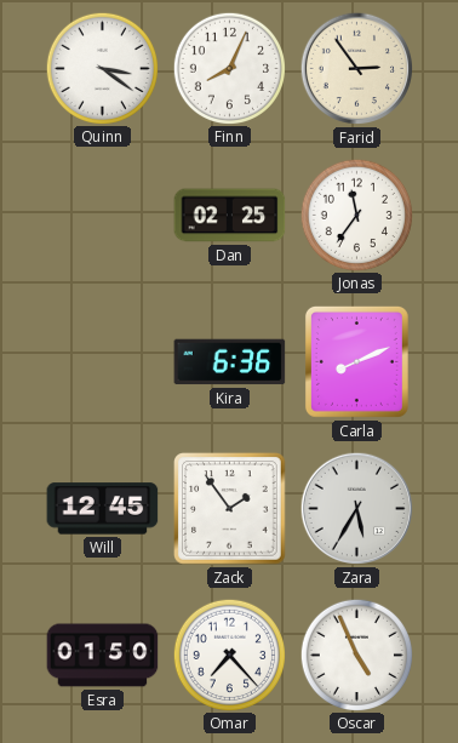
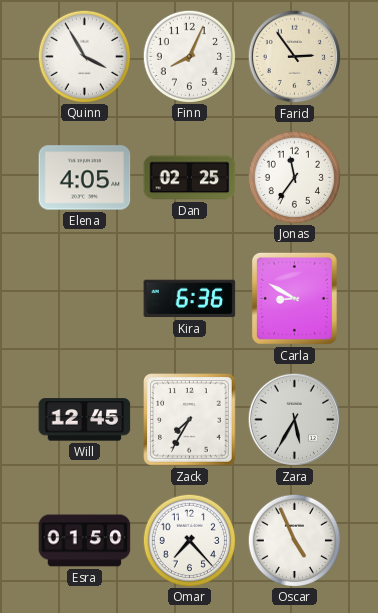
Quinn: 3:21 -> 3:55
Elena: none -> 4:05
Carla: 8:11 -> 8:50
Zack: 1:54 -> 7:35
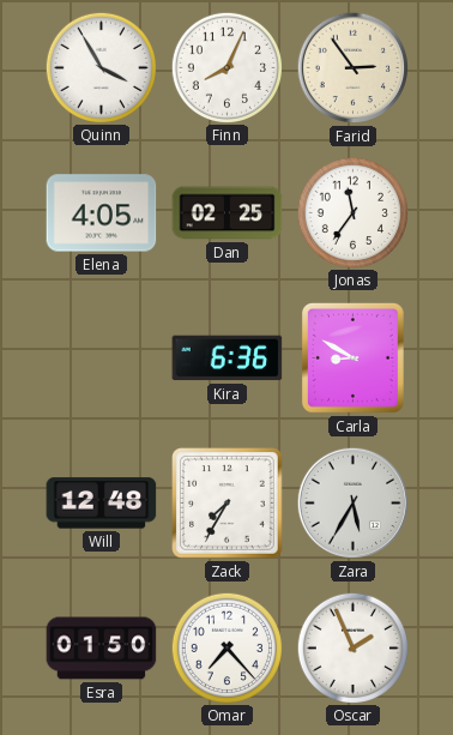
Will: 12:45 -> 12:48
Oscar: 4:56 -> 1:56
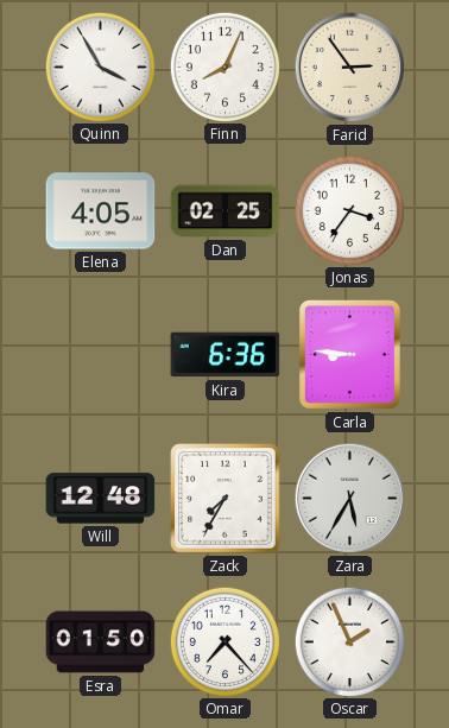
Jonas: 11:36 -> 3:36
Carla: 8:50 -> 8:46
